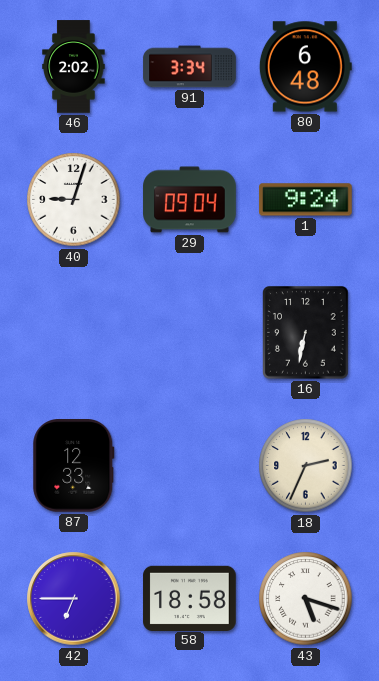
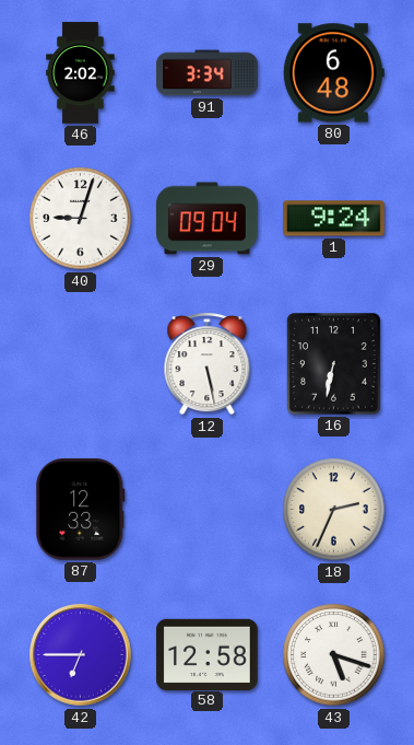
12: none -> 5:28
58: 18:58 -> 12:58
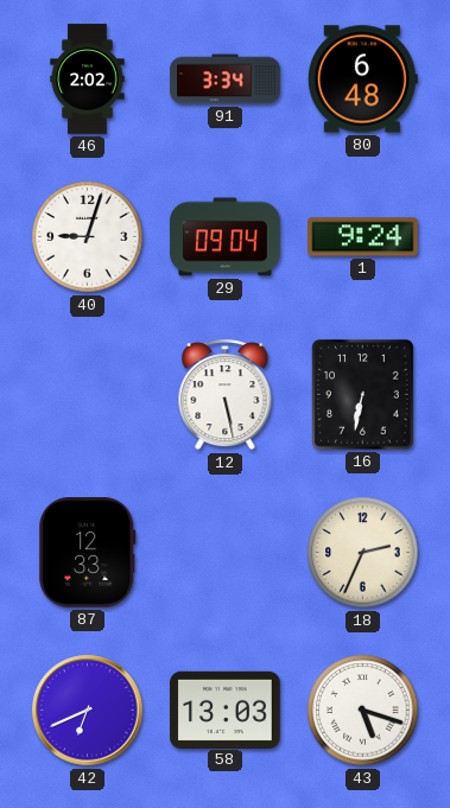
42: 6:45 -> 6:41
58: 12:58 -> 13:03
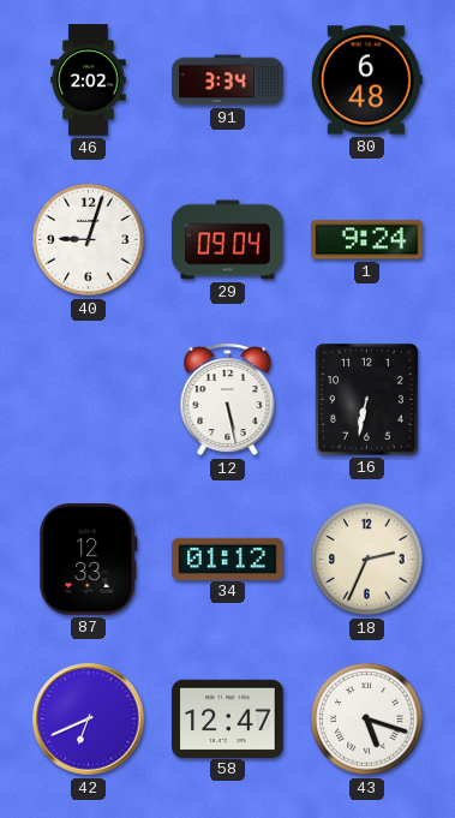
34: none -> 01:12
58: 13:03 -> 12:47
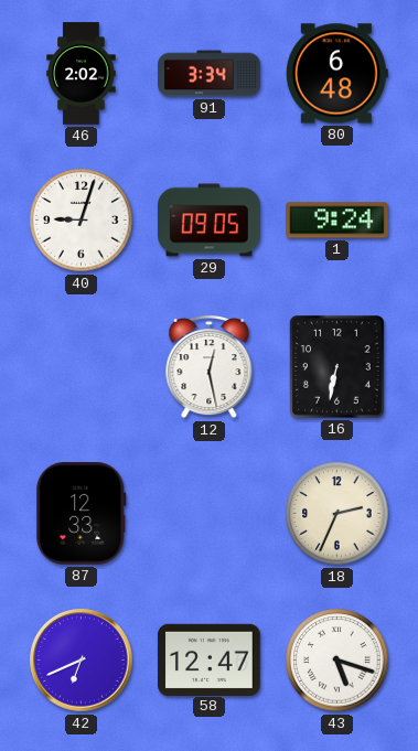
29: 09:04 -> 09:05
12: 5:28 -> 12:28
34: 01:12 -> none
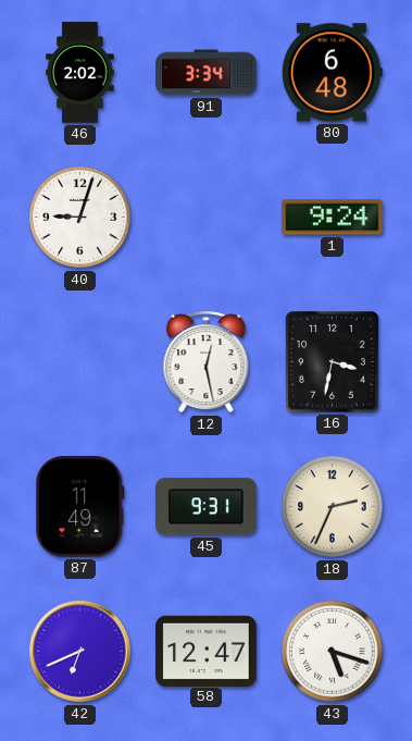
29: 09:05 -> none
16: 6:32 -> 3:32
87: 12:33 -> 11:49
45: none -> 9:31
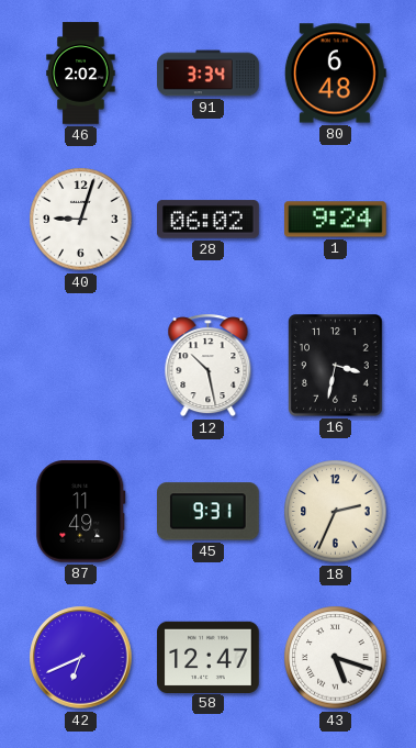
28: none -> 06:02
12: 12:28 -> 10:28
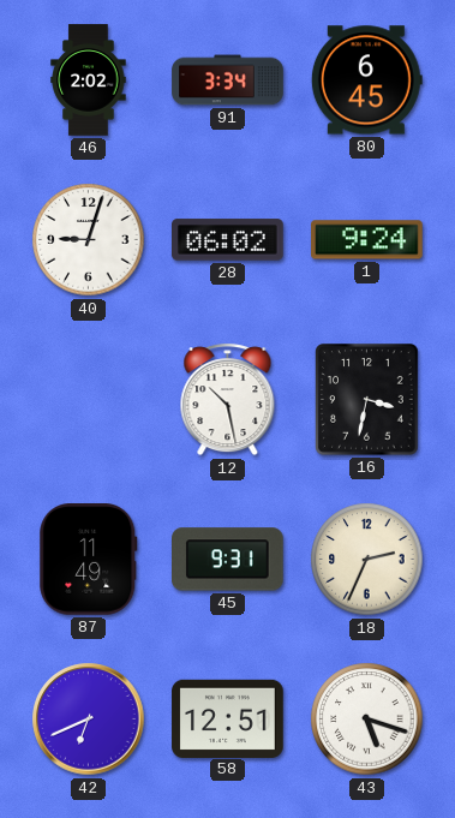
80: 6:48 -> 6:45
58: 12:47 -> 12:51
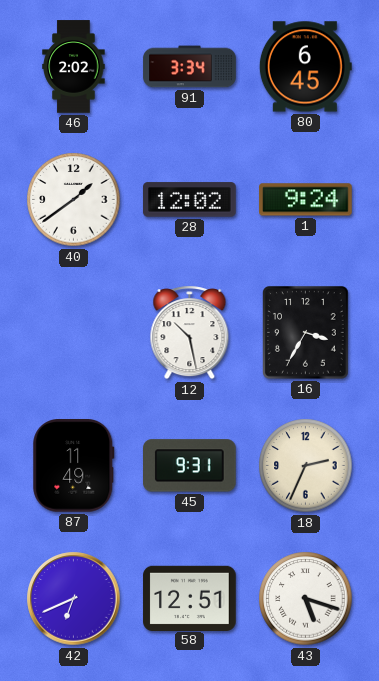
40: 9:03 -> 1:39
28: 06:02 -> 12:02
16: 3:32 -> 3:35
